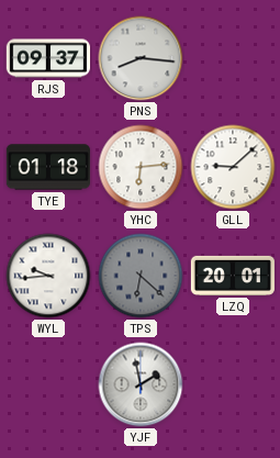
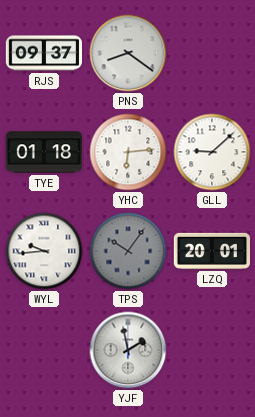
PNS: 8:16 -> 8:21
TPS: 6:22 -> 10:06
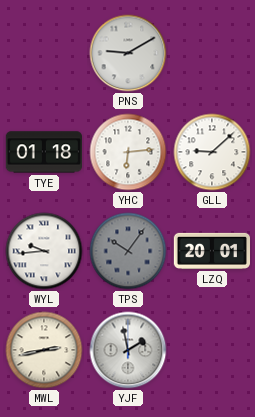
RJS: 09:37 -> none
PNS: 8:21 -> 9:10
MWL: none -> 2:43
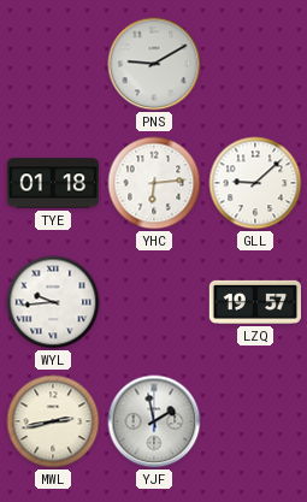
TPS: 10:06 -> none
LZQ: 20:01 -> 19:57
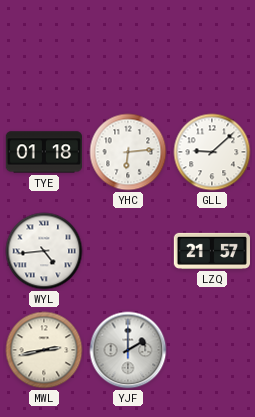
PNS: 9:10 -> none
WYL: 9:44 -> 4:44
LZQ: 19:57 -> 21:57
YJF: 1:58 -> 2:00
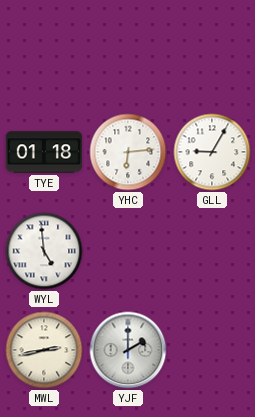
GLL: 9:08 -> 9:05
WYL: 4:44 -> 4:59
LZQ: 21:57 -> none
